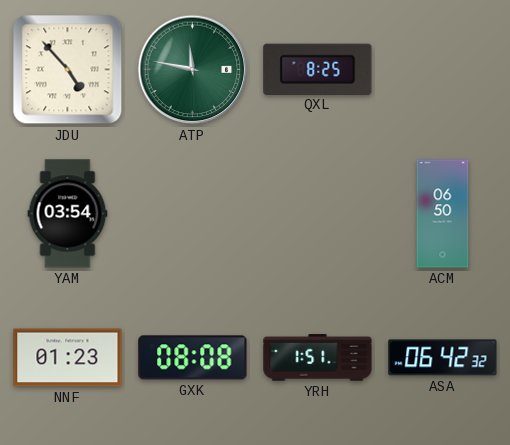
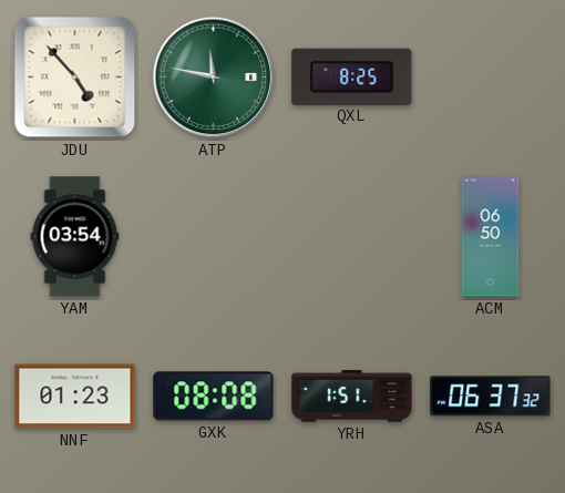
ASA: 06:42 -> 06:37
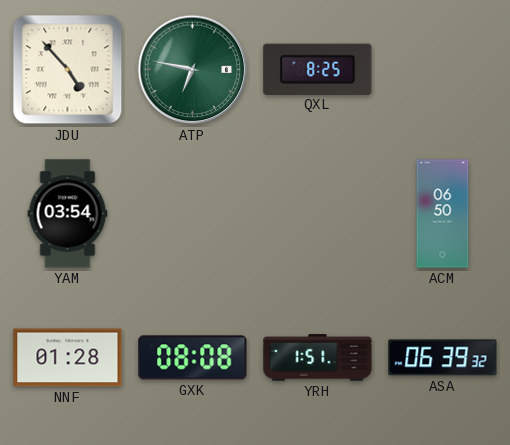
ATP: 11:47 -> 6:47
NNF: 01:23 -> 01:28
ASA: 06:37 -> 06:39
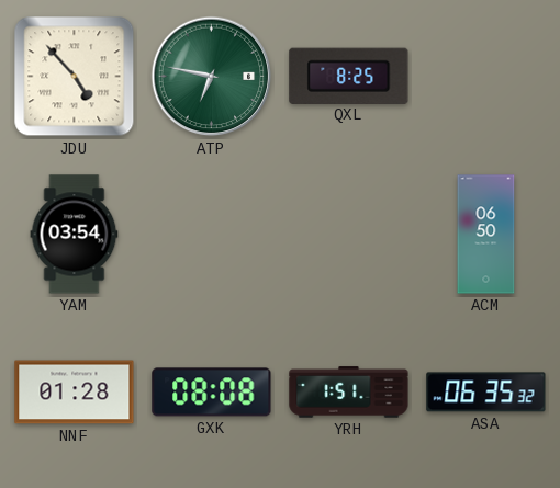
ASA: 06:39 -> 06:35
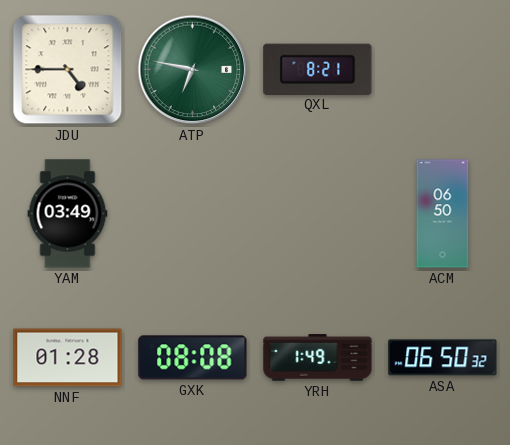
JDU: 4:53 -> 4:45
QXL: 8:25 -> 8:21
YAM: 03:54 -> 03:49
YRH: 1:51 -> 1:49
ASA: 06:35 -> 06:50
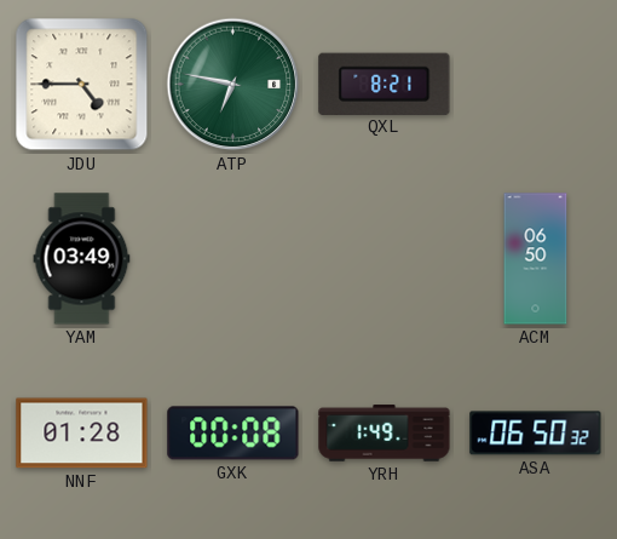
GXK: 08:08 -> 00:08
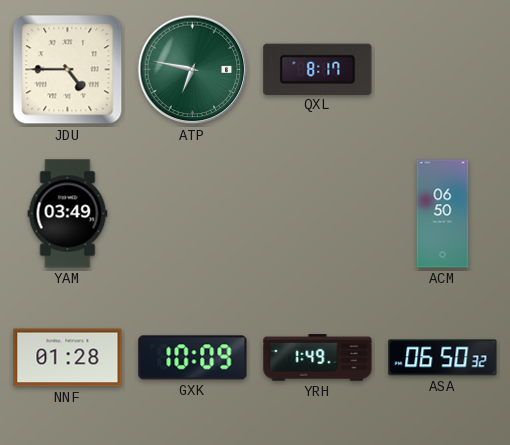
QXL: 8:21 -> 8:17
GXK: 00:08 -> 10:09
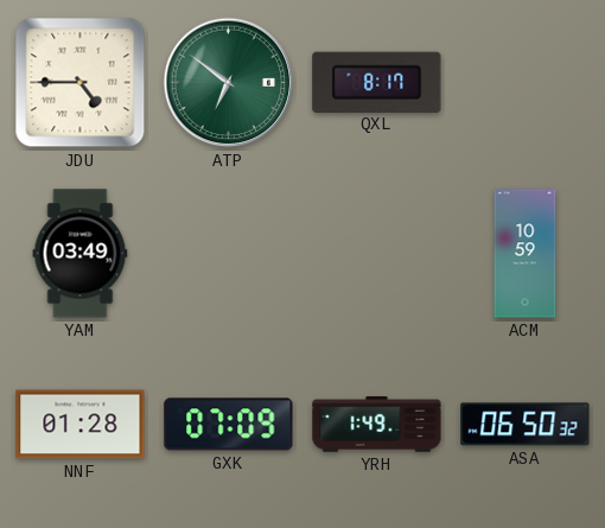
ATP: 6:47 -> 6:51
ACM: 06:50 -> 10:59
GXK: 10:09 -> 07:09
